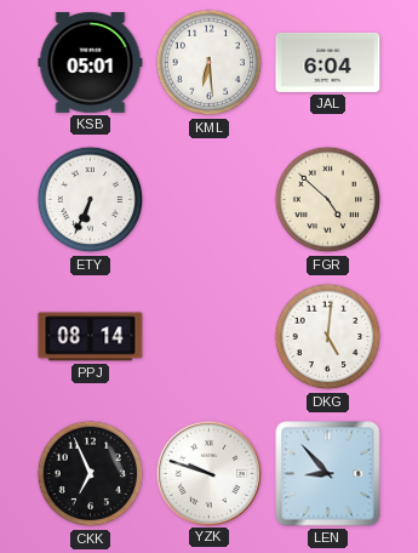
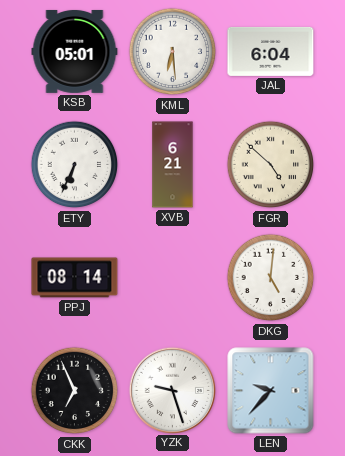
XVB: none -> 6:21
YZK: 9:48 -> 9:27
LEN: 8:53 -> 9:37
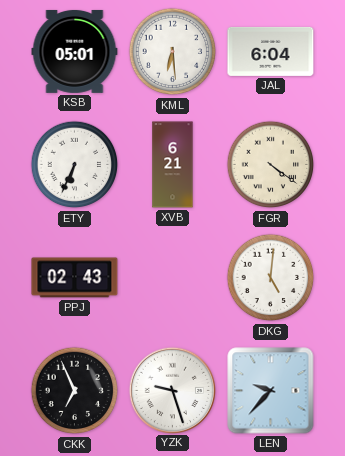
FGR: 4:52 -> 4:21
PPJ: 08:14 -> 02:43
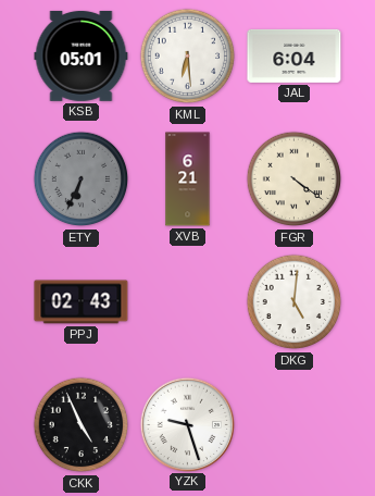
ETY dial: white -> grey
CKK: 6:56 -> 4:56
LEN: 9:37 -> none
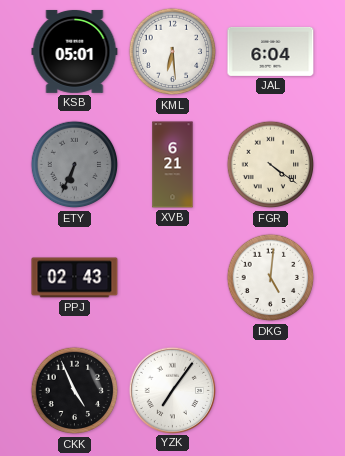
YZK: 9:27 -> 7:06
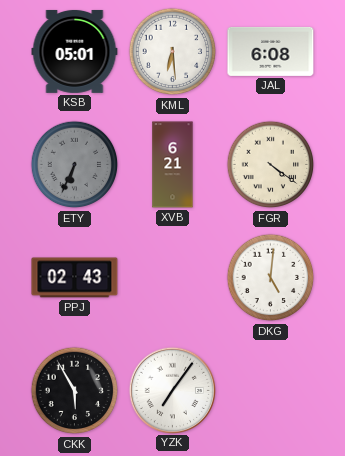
JAL: 6:04 -> 6:08
CKK: 4:56 -> 5:55
